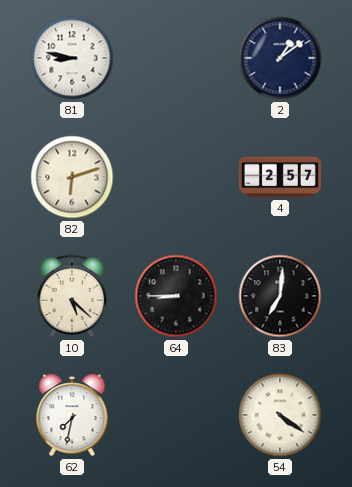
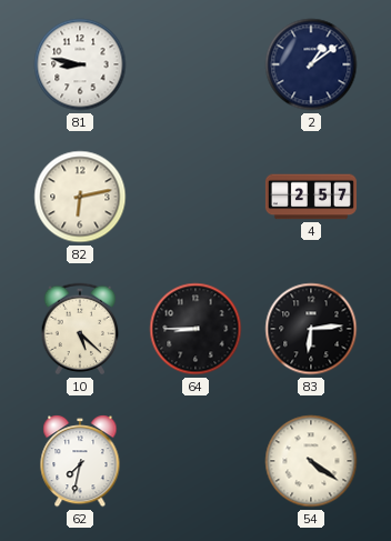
82: 6:12 -> 6:13
83: 7:01 -> 6:14
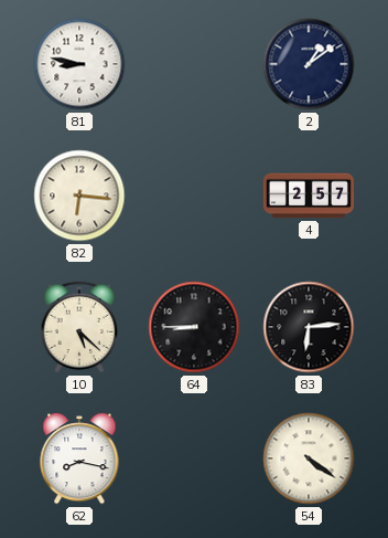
82: 6:13 -> 6:16
62: 7:32 -> 8:17
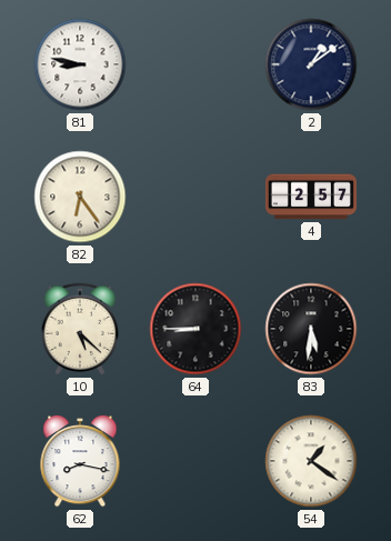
82: 6:16 -> 6:24
83: 6:14 -> 5:31
54: 4:21 -> 1:21
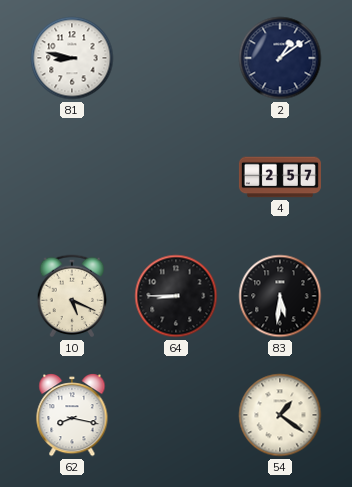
82: 6:24 -> none
10: 5:22 -> 5:19
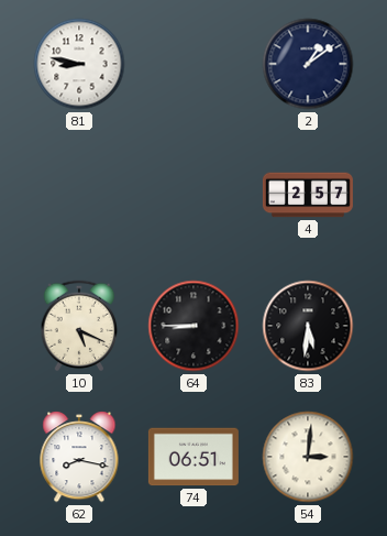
74: none -> 06:51
54: 1:21 -> 3:01
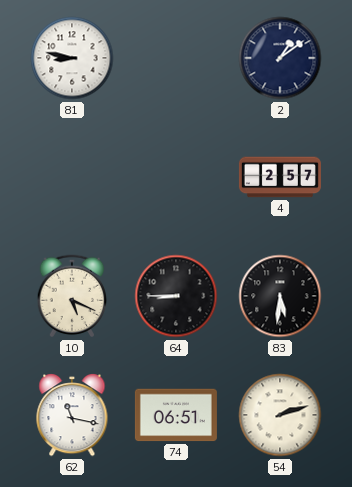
62: 8:17 -> 11:17
54: 3:01 -> 2:12
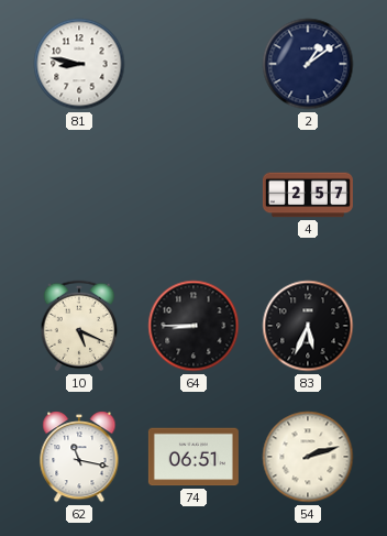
83: 5:31 -> 5:34
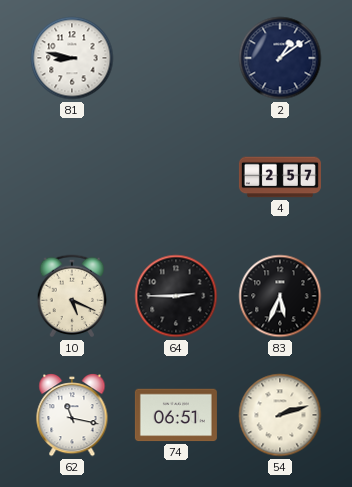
64: 8:45 -> 2:45
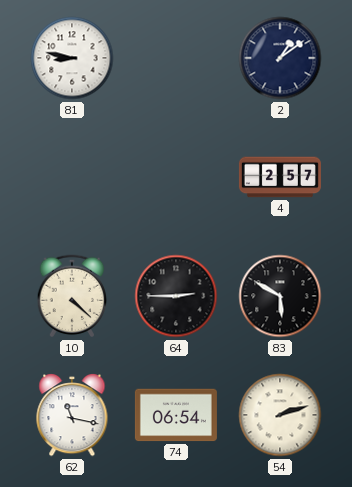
10: 5:19 -> 4:22
83: 5:34 -> 5:50
74: 06:51 -> 06:54
